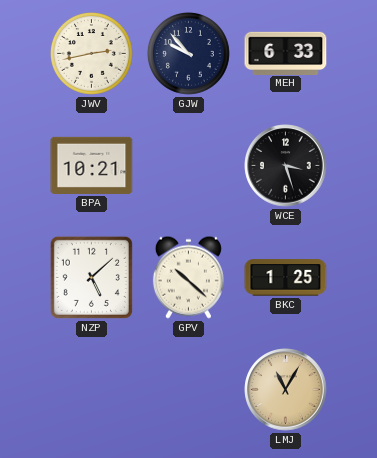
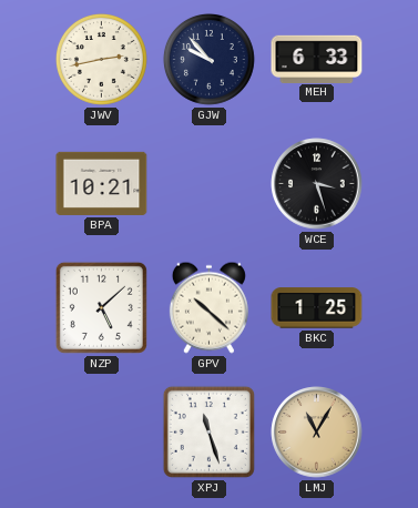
XPJ: none -> 11:27
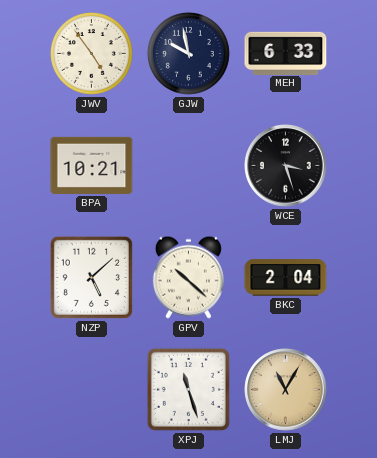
JWV: 2:43 -> 4:54
GJW: 9:53 -> 9:58
BKC: 1:25 -> 2:04
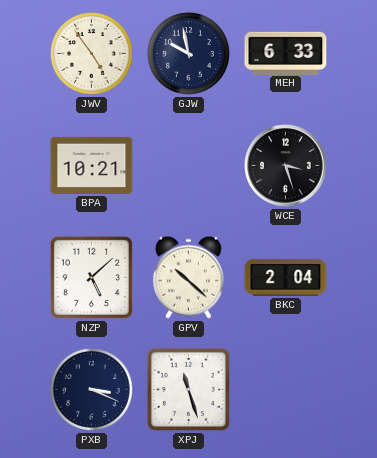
PXB: none -> 3:19
LMJ: 11:05 -> none
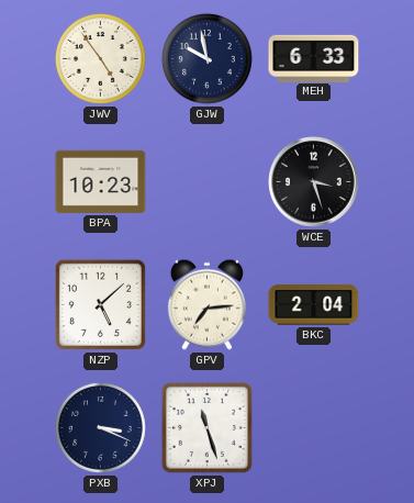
BPA: 10:21 -> 10:23
GPV: 10:22 -> 7:14
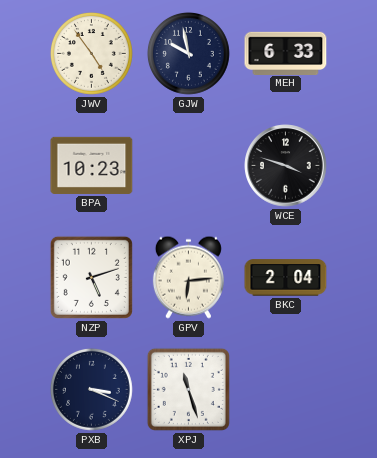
WCE: 3:27 -> 3:48
NZP: 5:08 -> 5:12
GPV: 7:14 -> 6:14
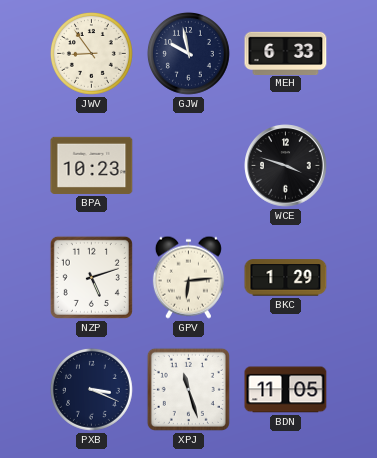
JWV: 4:54 -> 8:54
BKC: 2:04 -> 1:29
BDN: none -> 11:05
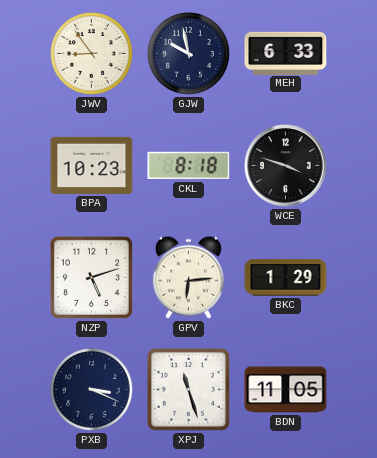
CKL: none -> 8:18
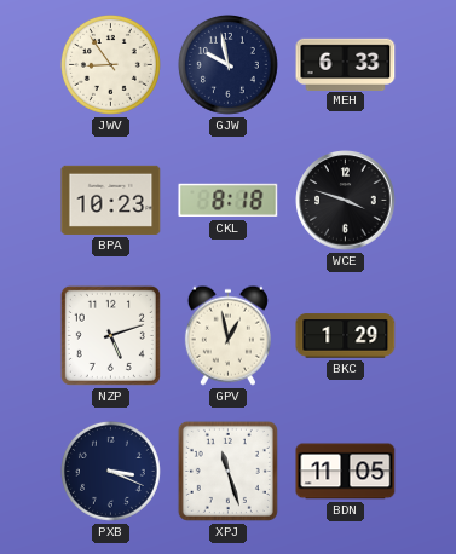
GPV: 6:14 -> 12:58
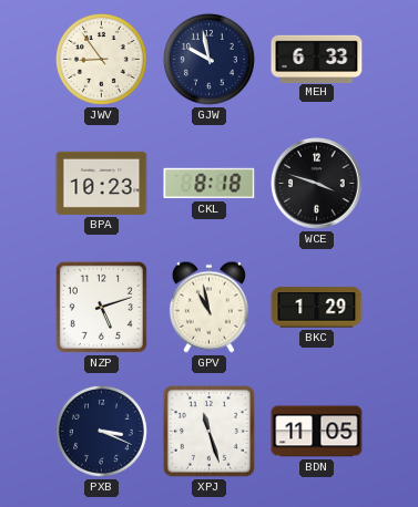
GPV: 12:58 -> 10:58
